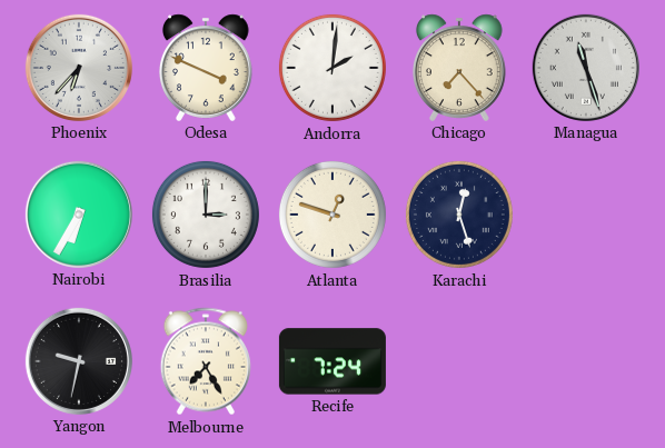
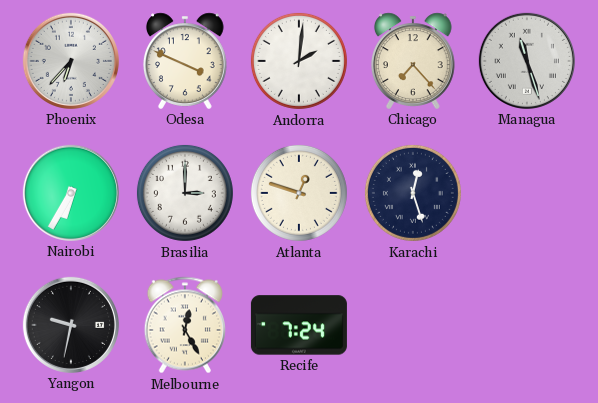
Melbourne: 7:25 -> 12:25
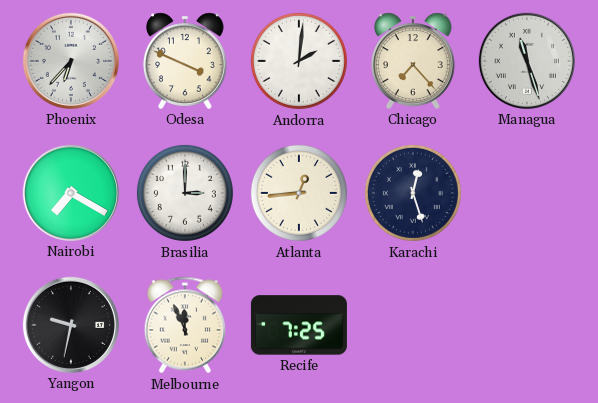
Nairobi: 6:35 -> 7:20
Atlanta: 12:48 -> 12:44
Melbourne: 12:25 -> 11:56
Recife: 7:24 -> 7:25
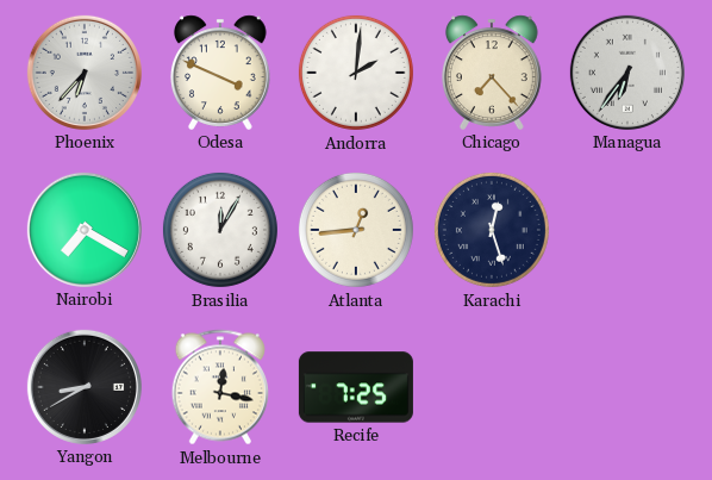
Managua: 11:27 -> 6:36
Brasilia: 3:00 -> 12:05
Yangon: 9:32 -> 8:40
Melbourne: 11:56 -> 12:17
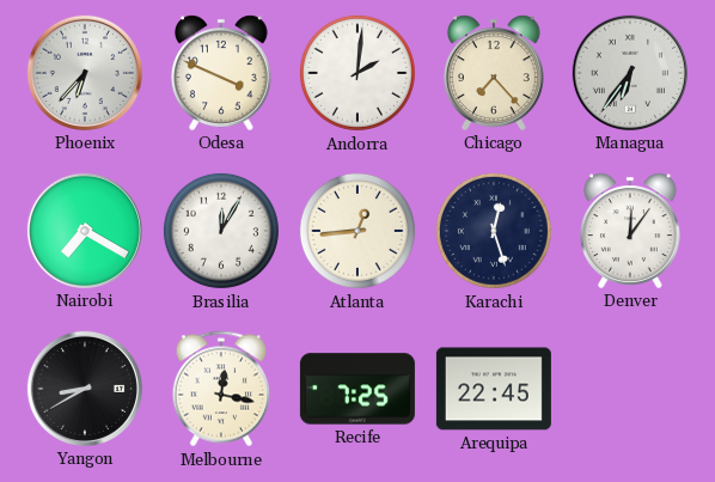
Denver: none -> 12:06
Arequipa: none -> 22:45
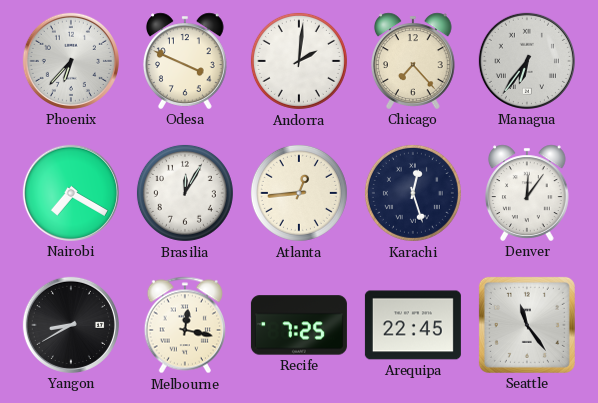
Seattle: none -> 11:24
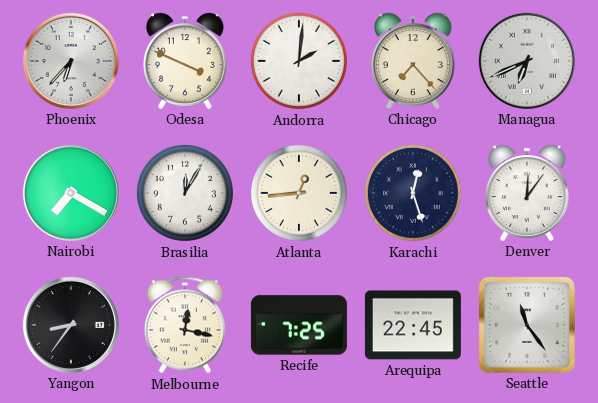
Managua: 6:36 -> 6:41
Yangon: 8:40 -> 8:36
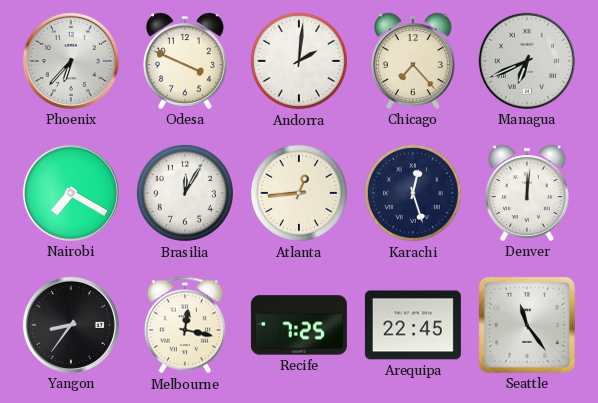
Denver: 12:06 -> 12:01
